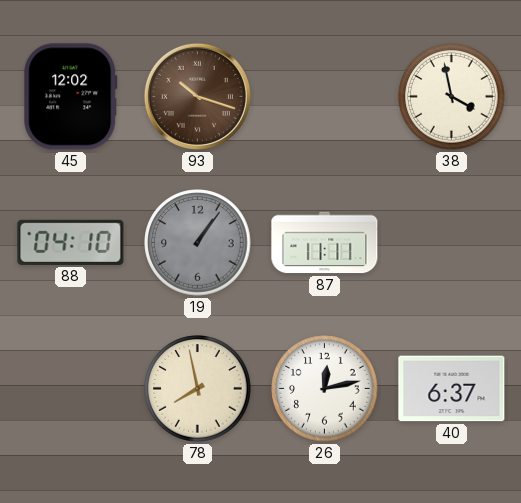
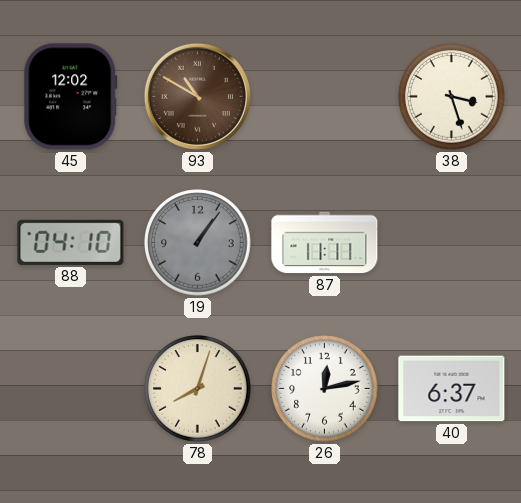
93: 10:18 -> 10:50
38: 3:58 -> 3:27
78: 7:58 -> 8:03
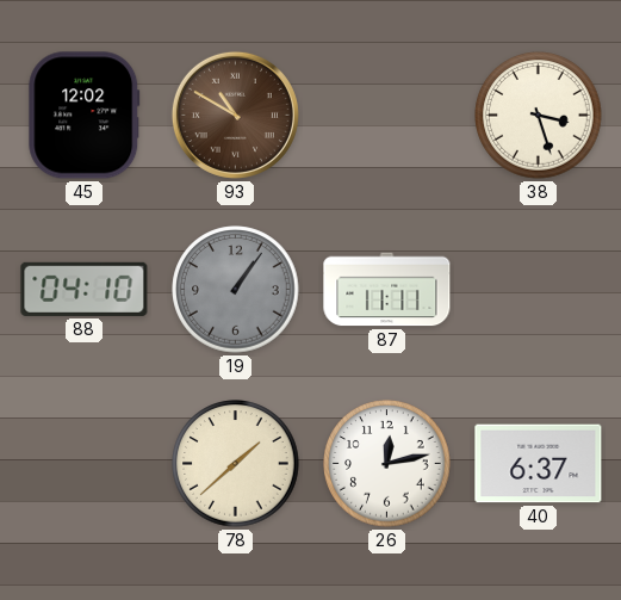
78: 8:03 -> 1:38
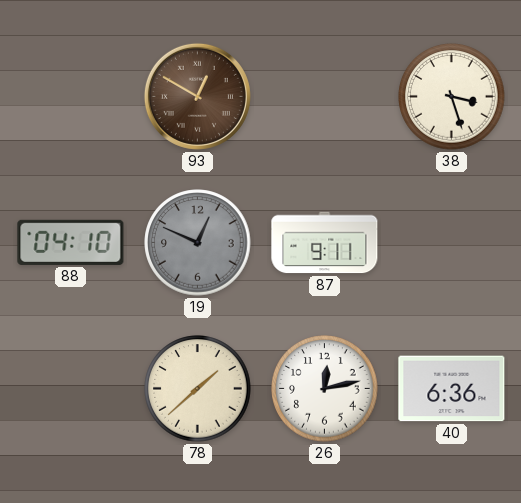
45: 12:02 -> none
93: 10:50 -> 12:50
19: 1:06 -> 12:49
87: 11:11 -> 9:11
40: 6:37 -> 6:36
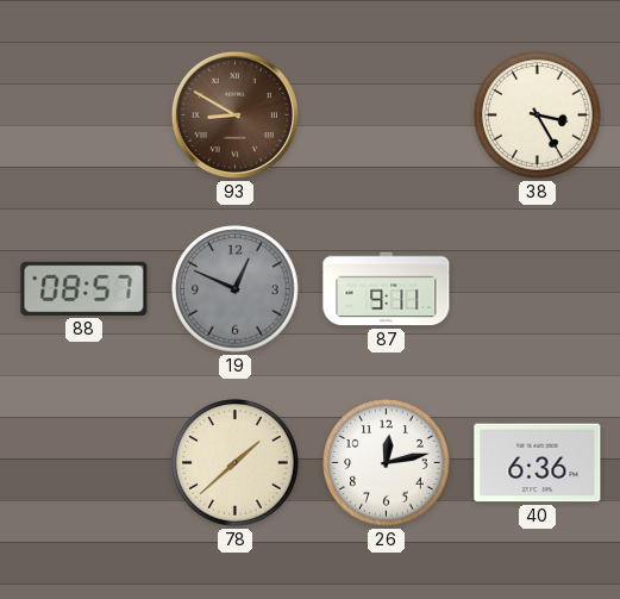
93: 12:50 -> 8:50
38: 3:27 -> 3:25
88: 04:10 -> 08:57
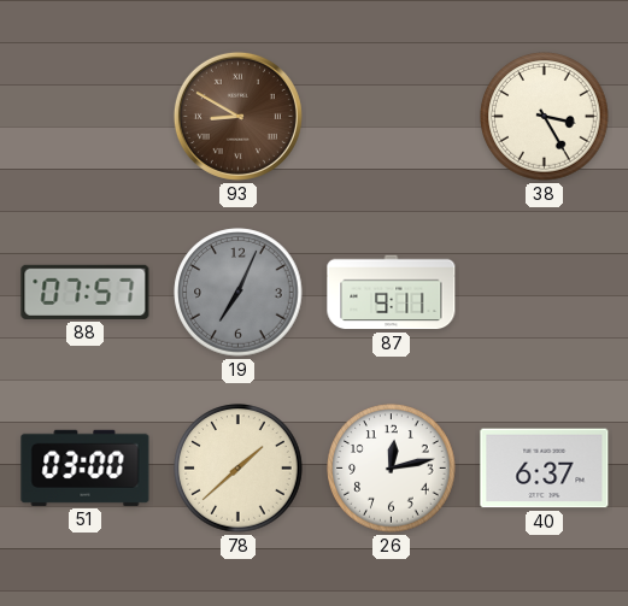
88: 08:57 -> 07:57
19: 12:49 -> 7:04
51: none -> 03:00
40: 6:36 -> 6:37
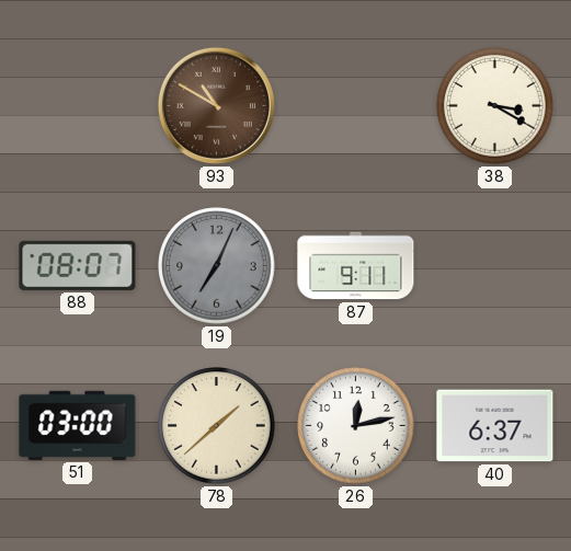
93: 8:50 -> 10:50
38: 3:25 -> 3:20
88: 07:57 -> 08:07
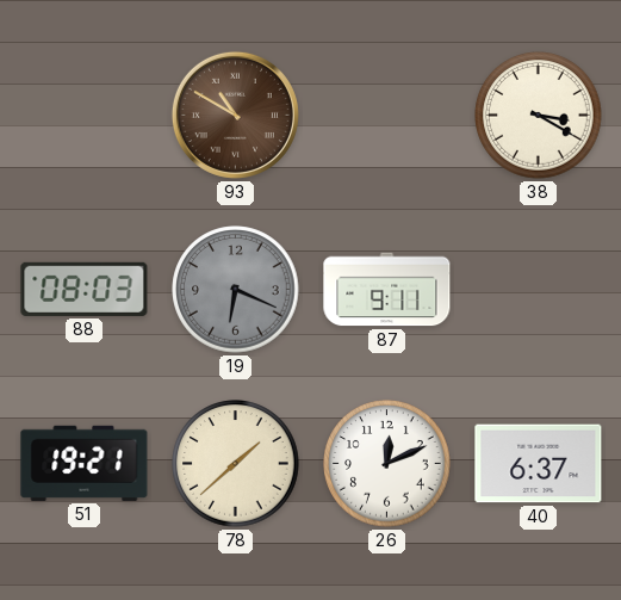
88: 08:07 -> 08:03
19: 7:04 -> 6:19
51: 03:00 -> 19:21
26: 12:13 -> 12:11
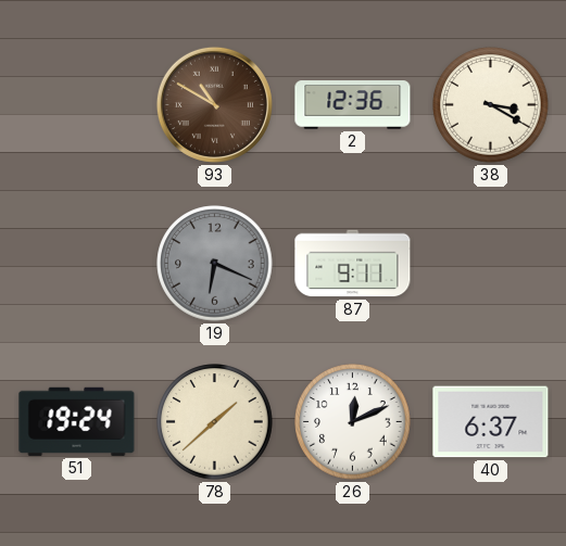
2: none -> 12:36
88: 08:03 -> none
51: 19:21 -> 19:24
